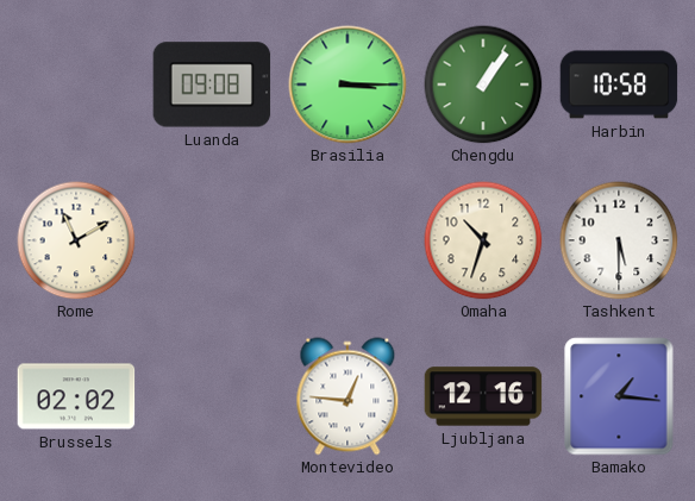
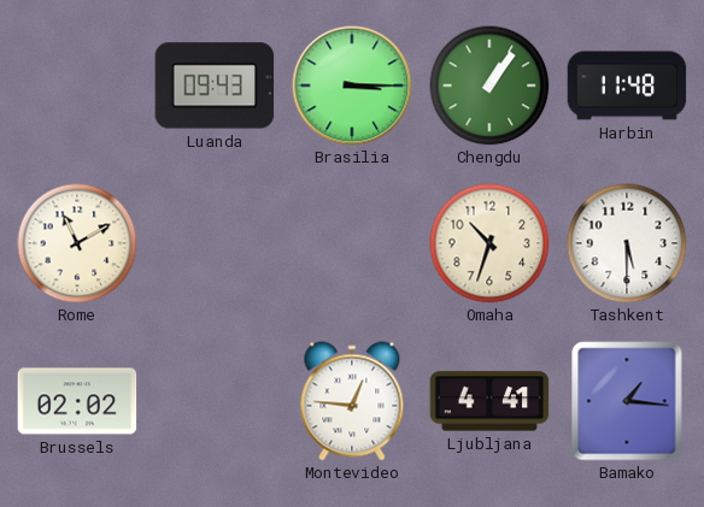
Luanda: 09:08 -> 09:43
Harbin: 10:58 -> 11:48
Ljubljana: 12:16 -> 4:41
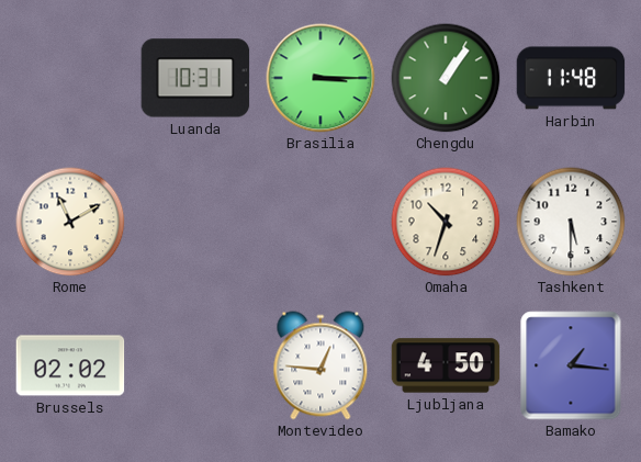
Luanda: 09:43 -> 10:31
Ljubljana: 4:41 -> 4:50
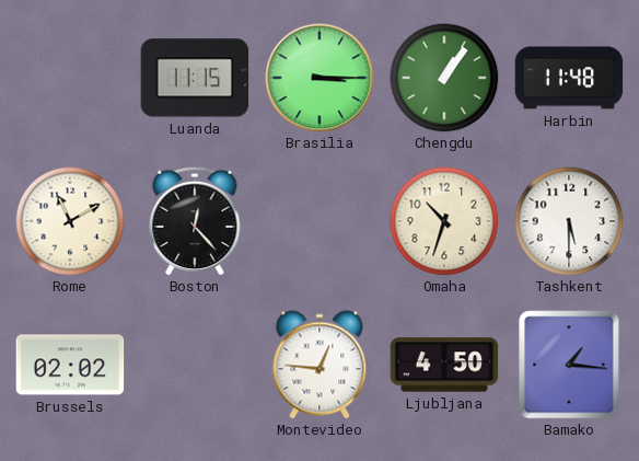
Luanda: 10:31 -> 11:15
Boston: none -> 12:23
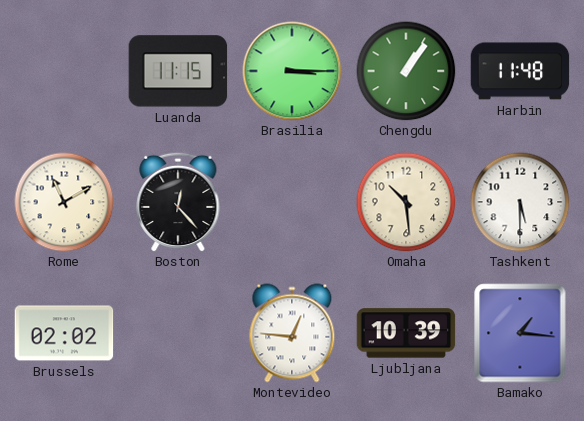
Omaha: 10:33 -> 10:29
Ljubljana: 4:50 -> 10:39
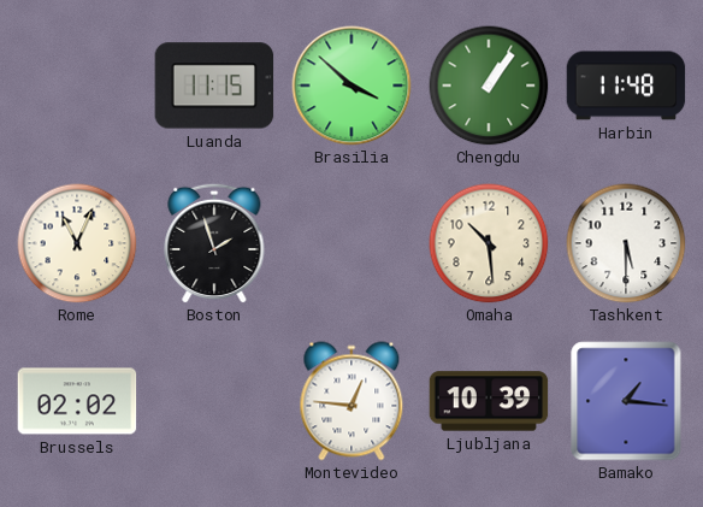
Brasilia: 3:15 -> 3:52
Rome: 11:10 -> 11:04
Boston: 12:23 -> 1:57
